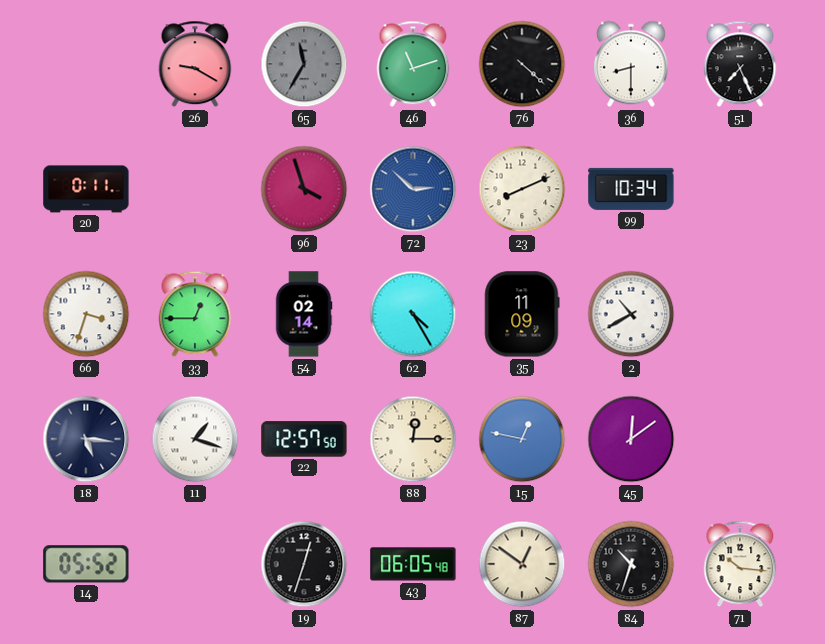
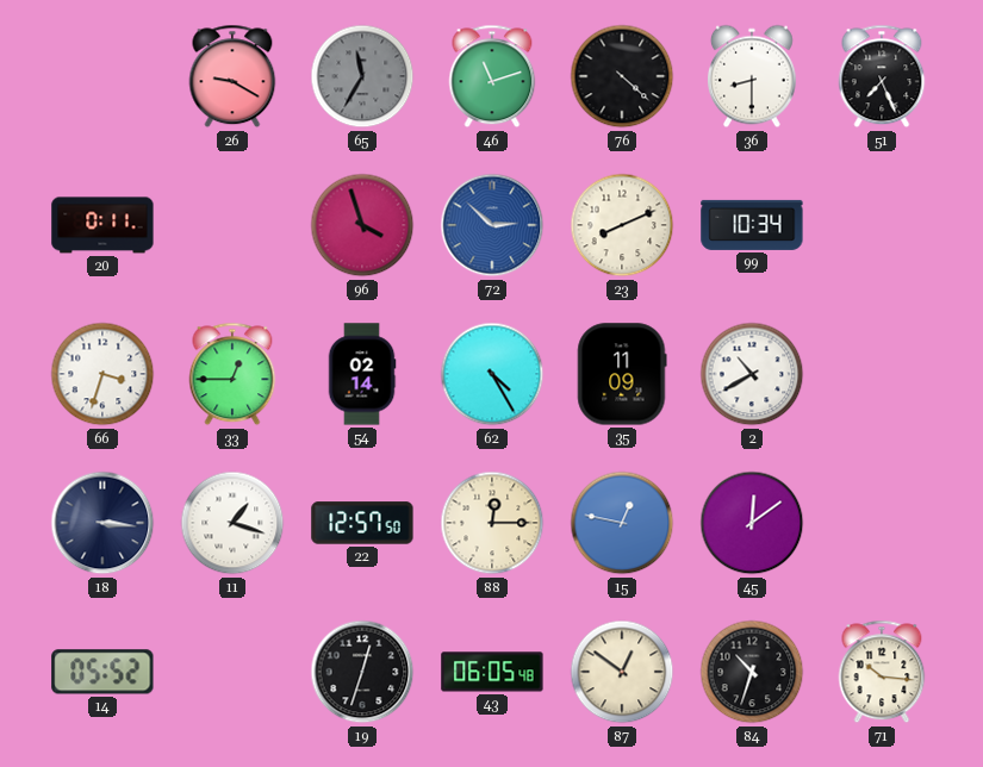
18: 5:16 -> 3:16
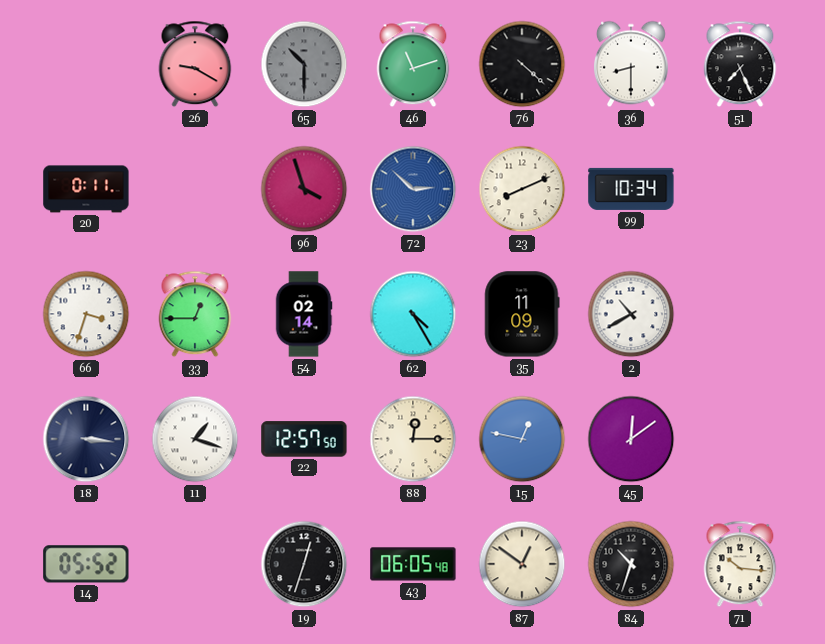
65: 11:35 -> 10:30
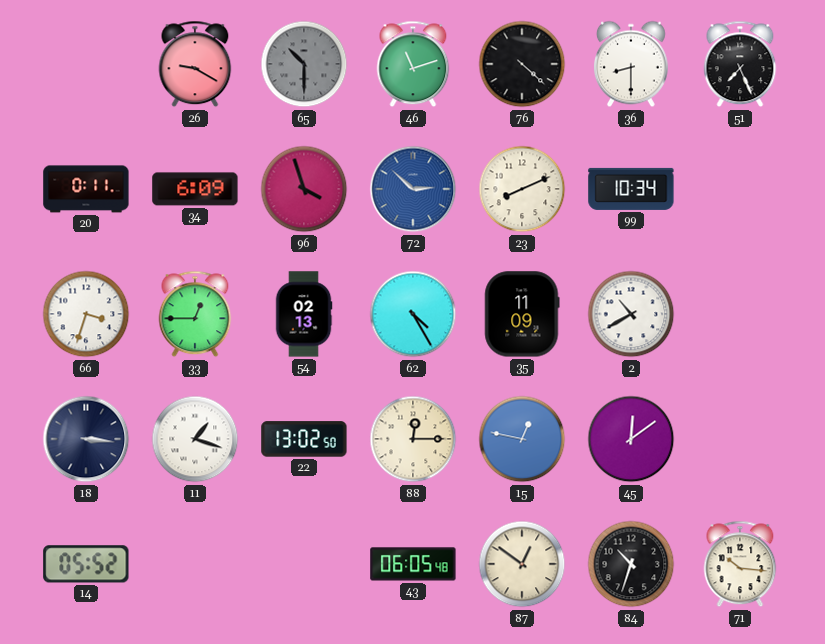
34: none -> 6:09
54: 02:14 -> 02:13
22: 12:57 -> 13:02
19: 12:33 -> none
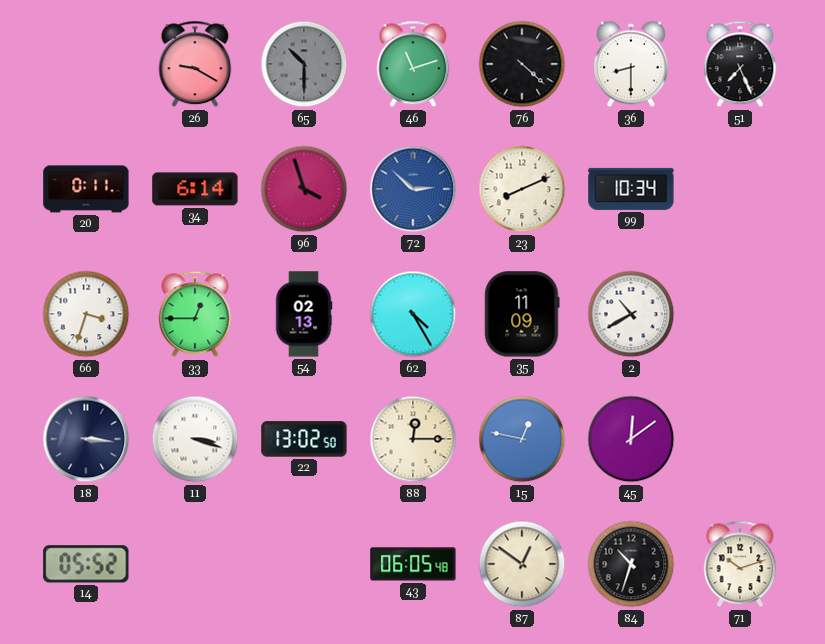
34: 6:09 -> 6:14
11: 1:18 -> 3:18
71: 10:16 -> 10:12
